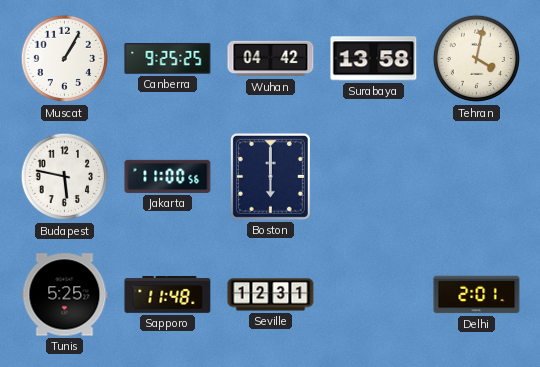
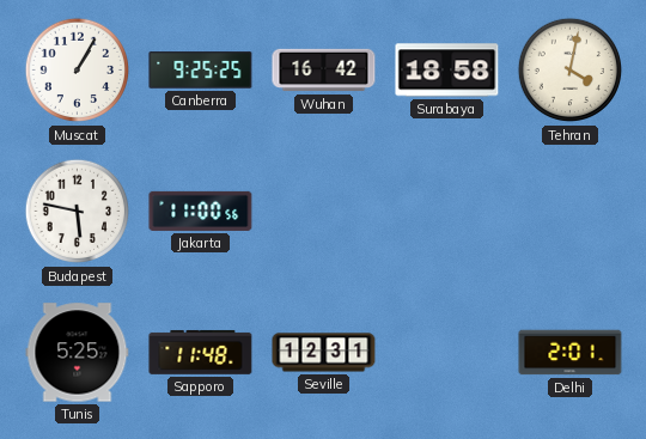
Wuhan: 04:42 -> 16:42
Surabaya: 13:58 -> 18:58
Boston: 6:00 -> none
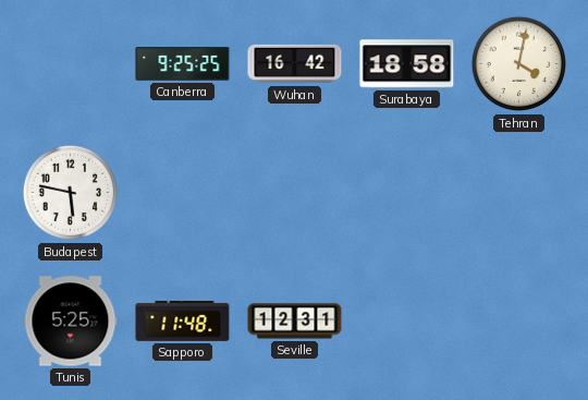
Muscat: 1:05 -> none
Jakarta: 11:00 -> none
Delhi: 2:01 -> none
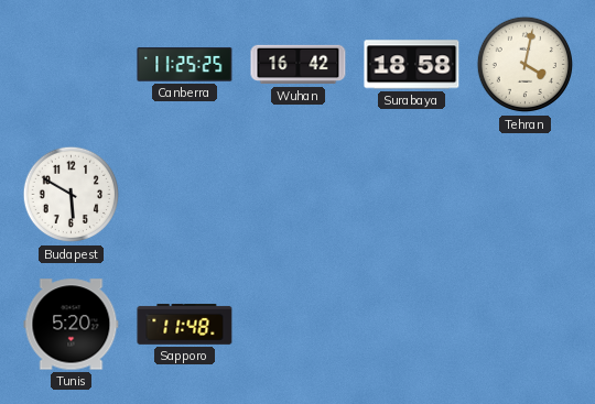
Canberra: 9:25 -> 11:25
Budapest: 5:47 -> 5:50
Tunis: 5:25 -> 5:20
Seville: 12:31 -> none
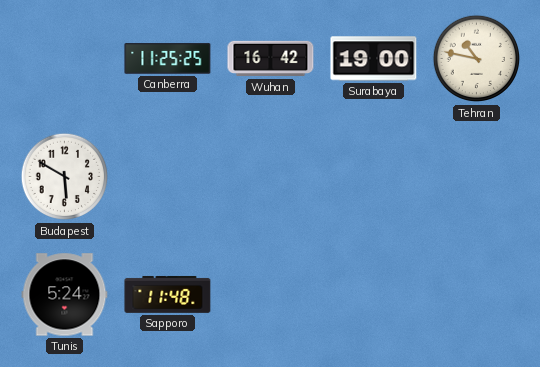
Surabaya: 18:58 -> 19:00
Tehran: 4:02 -> 10:47
Tunis: 5:20 -> 5:24
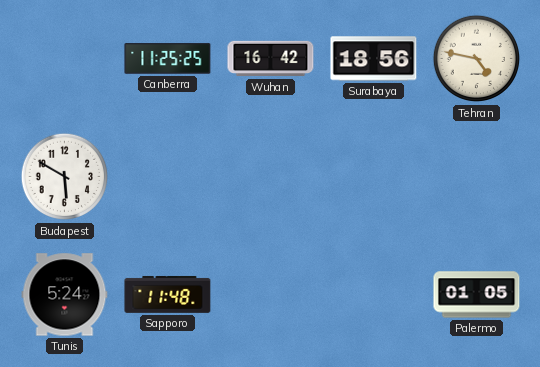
Surabaya: 19:00 -> 18:56
Tehran: 10:47 -> 4:47
Palermo: none -> 01:05
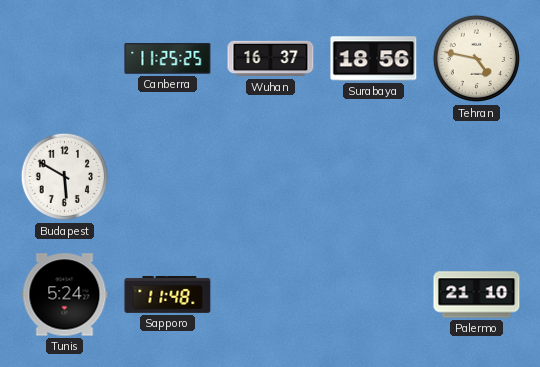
Wuhan: 16:42 -> 16:37
Palermo: 01:05 -> 21:10
